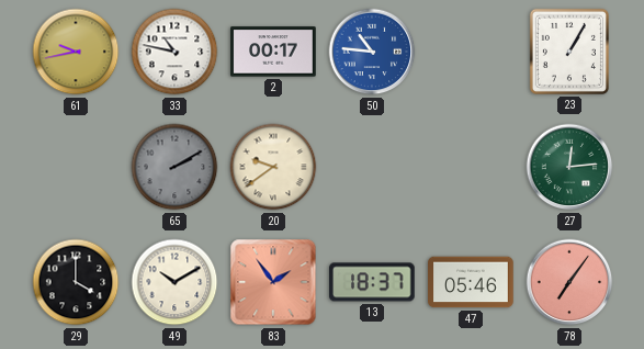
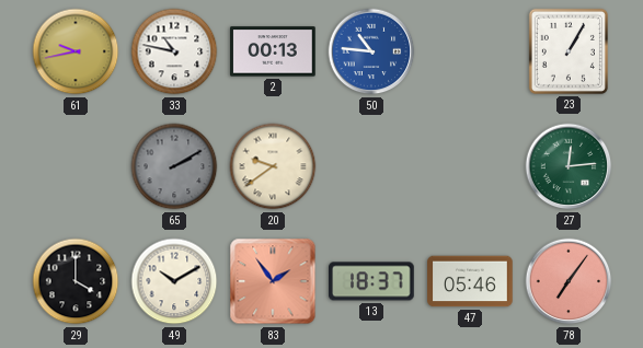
2: 00:17 -> 00:13
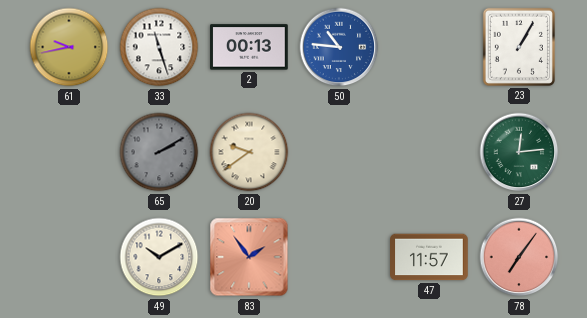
33: 10:47 -> 11:27
29: 4:00 -> none
13: 18:37 -> none
47: 05:46 -> 11:57
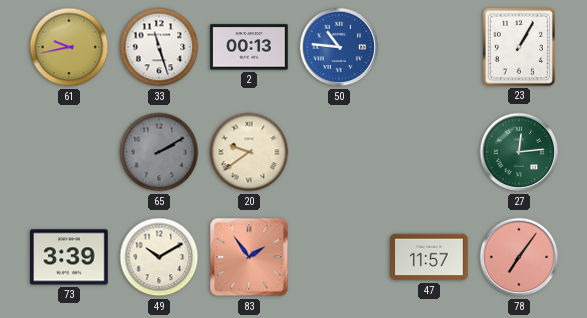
73: none -> 3:39
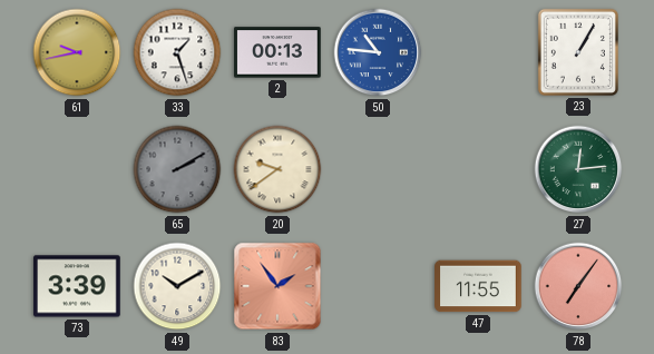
33: 11:27 -> 1:27
47: 11:57 -> 11:55
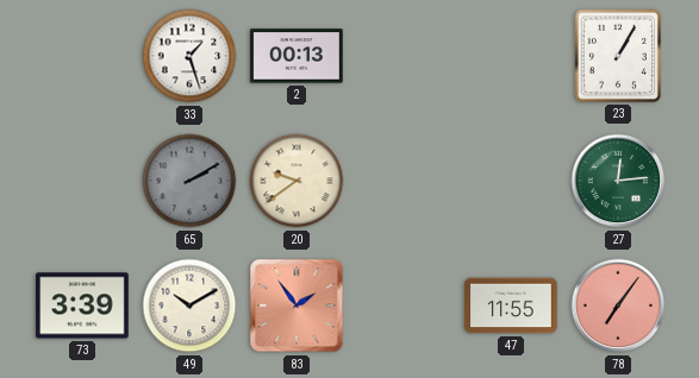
61: 9:43 -> none
50: 10:46 -> none
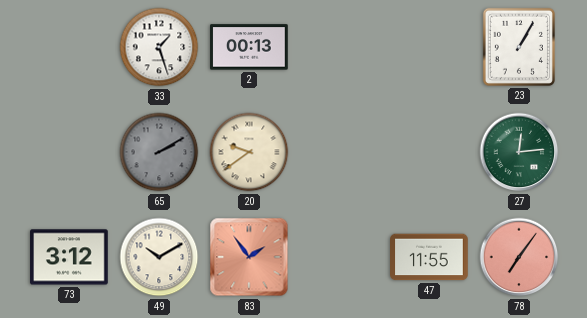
73: 3:39 -> 3:12
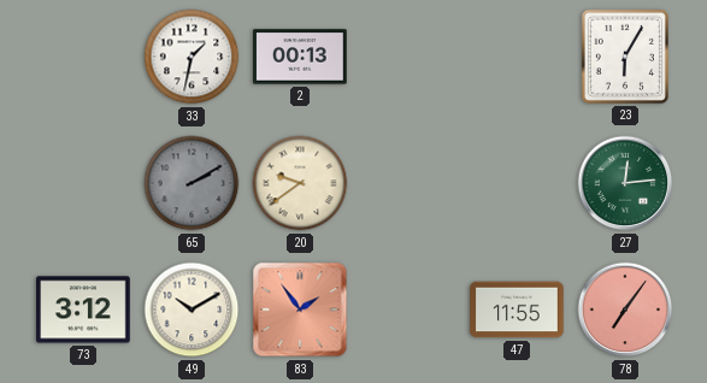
33: 1:27 -> 1:32
23: 1:05 -> 6:05
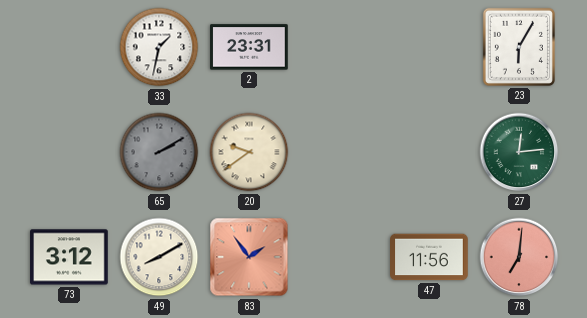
2: 00:13 -> 23:31
49: 10:10 -> 8:10
47: 11:55 -> 11:56
78: 7:06 -> 7:01
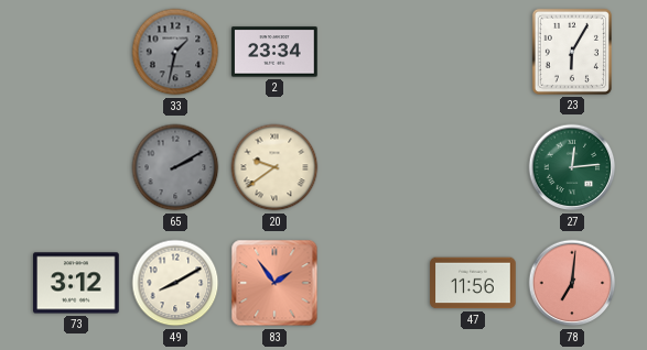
33 dial: white -> grey
2: 23:31 -> 23:34
